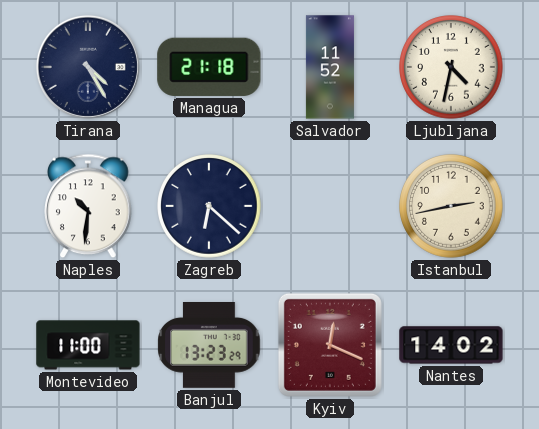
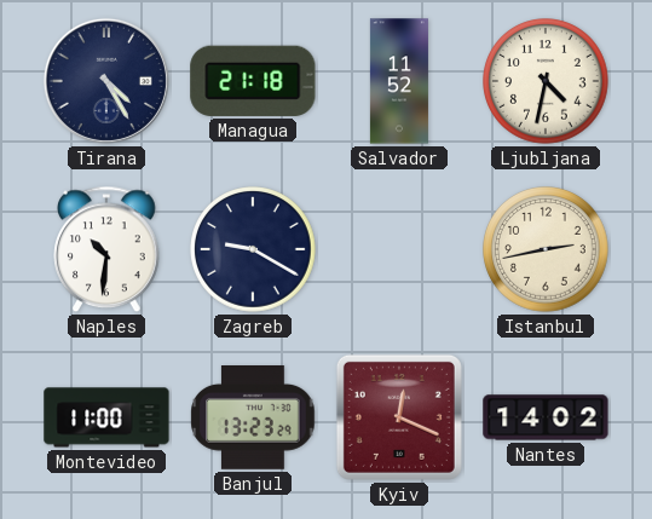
Zagreb: 6:22 -> 9:20
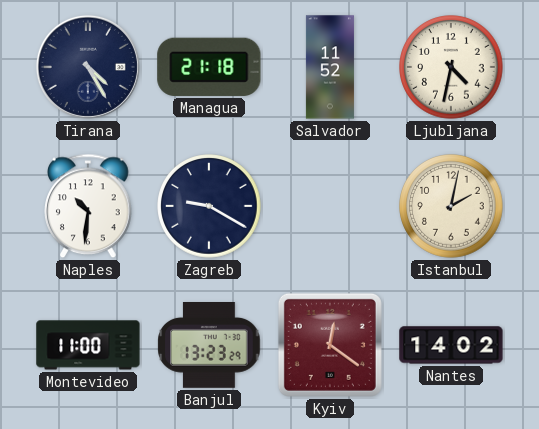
Istanbul: 2:43 -> 2:02
Kyiv: 12:19 -> 12:21
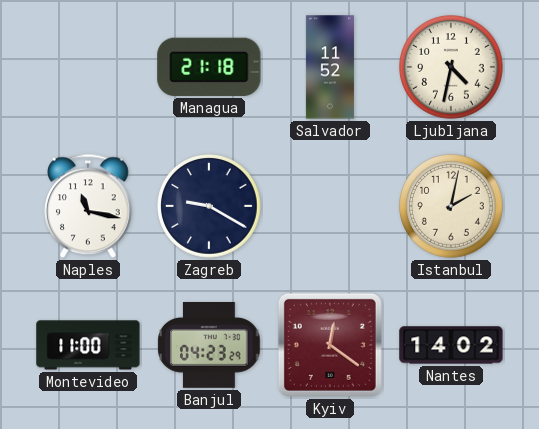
Tirana: 4:25 -> none
Naples: 10:31 -> 11:17
Banjul: 13:23 -> 04:23
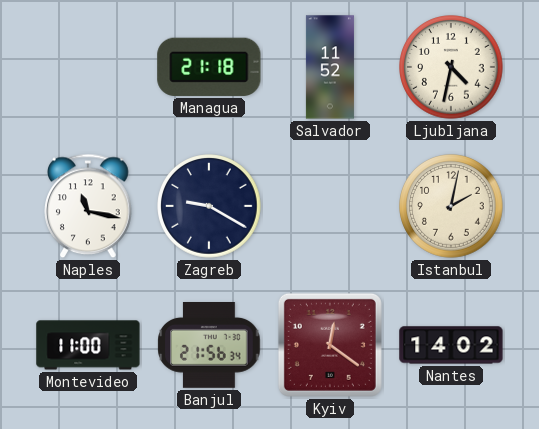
Banjul: 04:23 -> 21:56
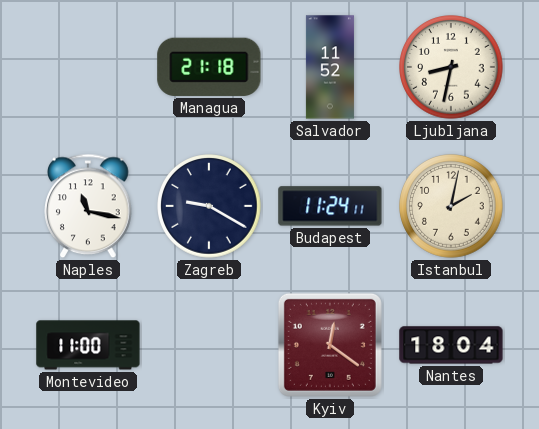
Ljubljana: 4:32 -> 8:32
Budapest: none -> 11:24
Banjul: 21:56 -> none
Nantes: 14:02 -> 18:04
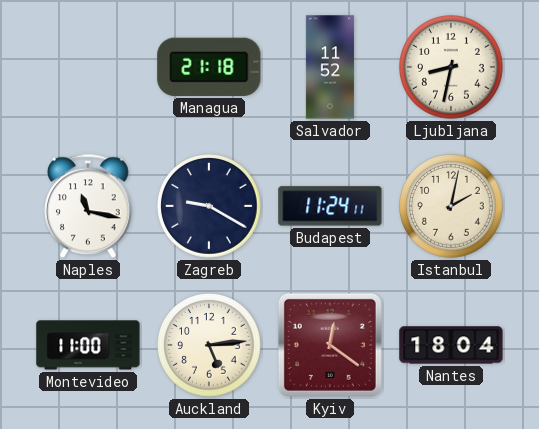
Auckland: none -> 5:14
